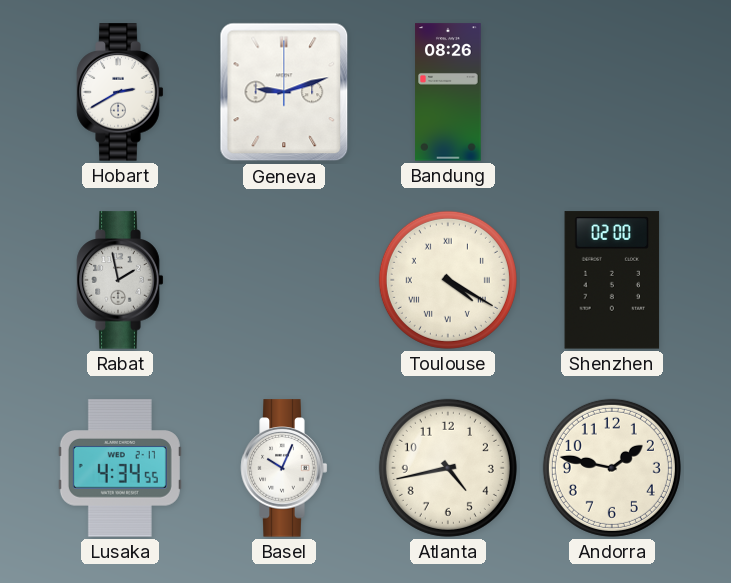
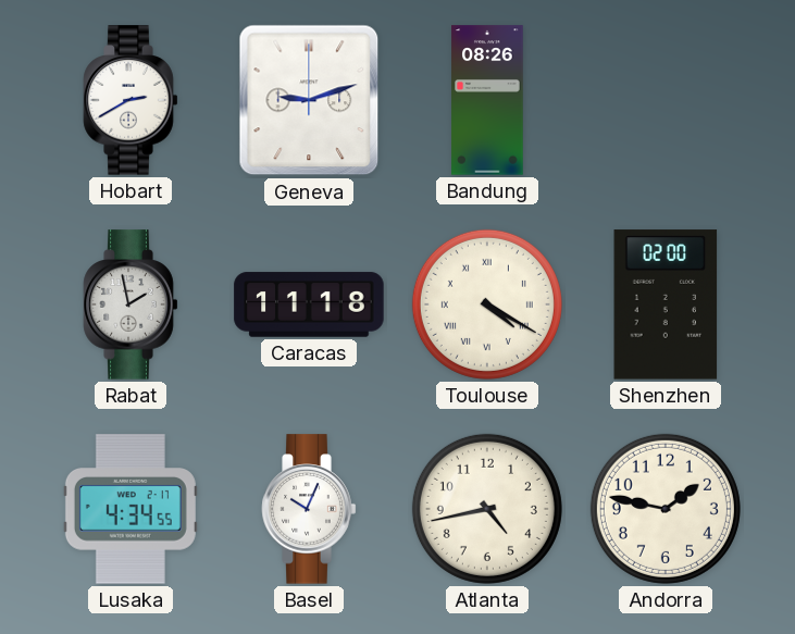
Caracas: none -> 11:18
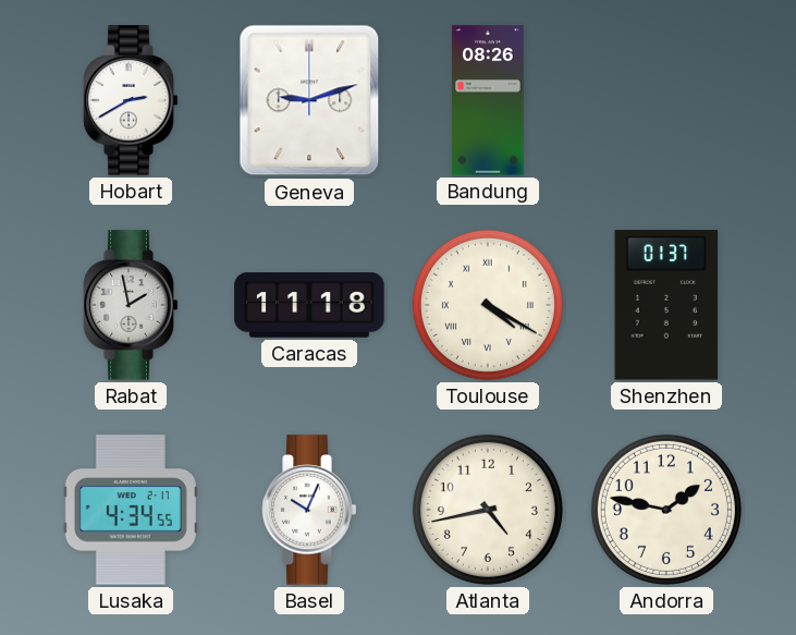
Shenzhen: 02:00 -> 01:37
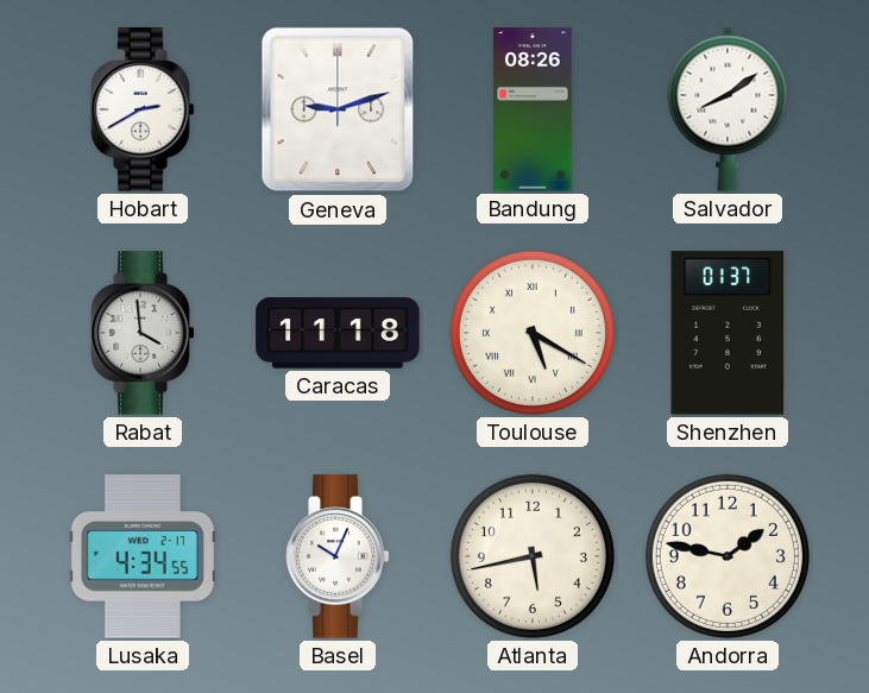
Salvador: none -> 8:09
Rabat: 1:58 -> 3:59
Toulouse: 4:20 -> 5:20
Atlanta: 4:43 -> 5:43
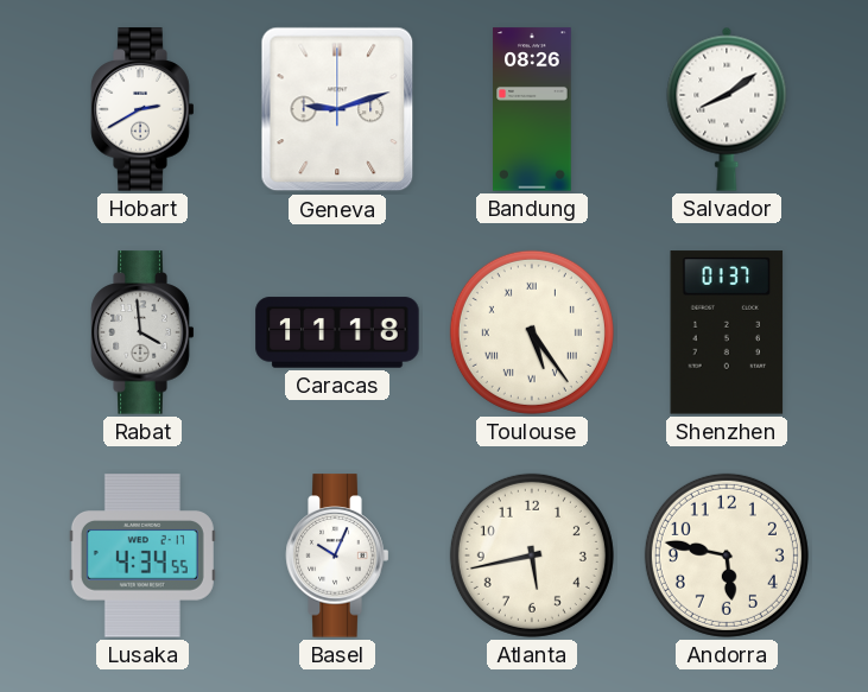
Toulouse: 5:20 -> 5:24
Andorra: 1:47 -> 5:47
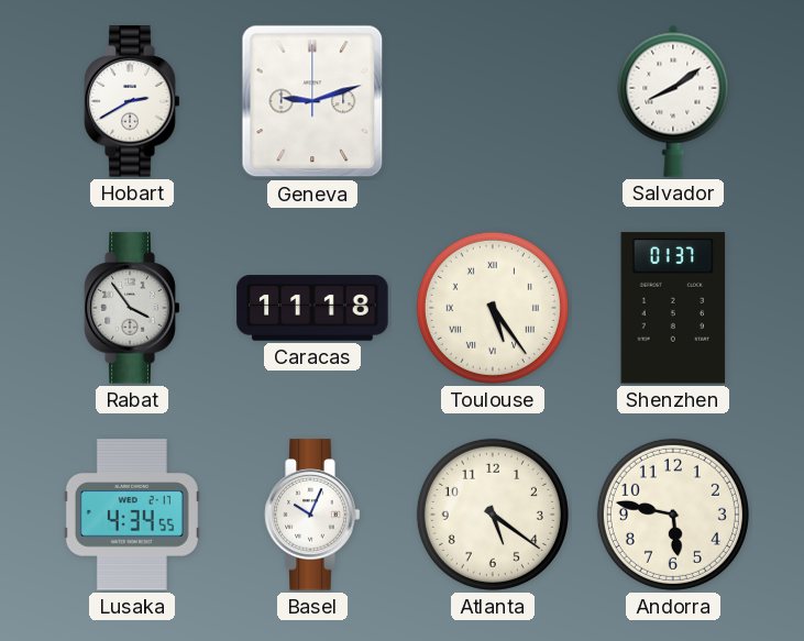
Bandung: 08:26 -> none
Rabat: 3:59 -> 3:54
Atlanta: 5:43 -> 5:21
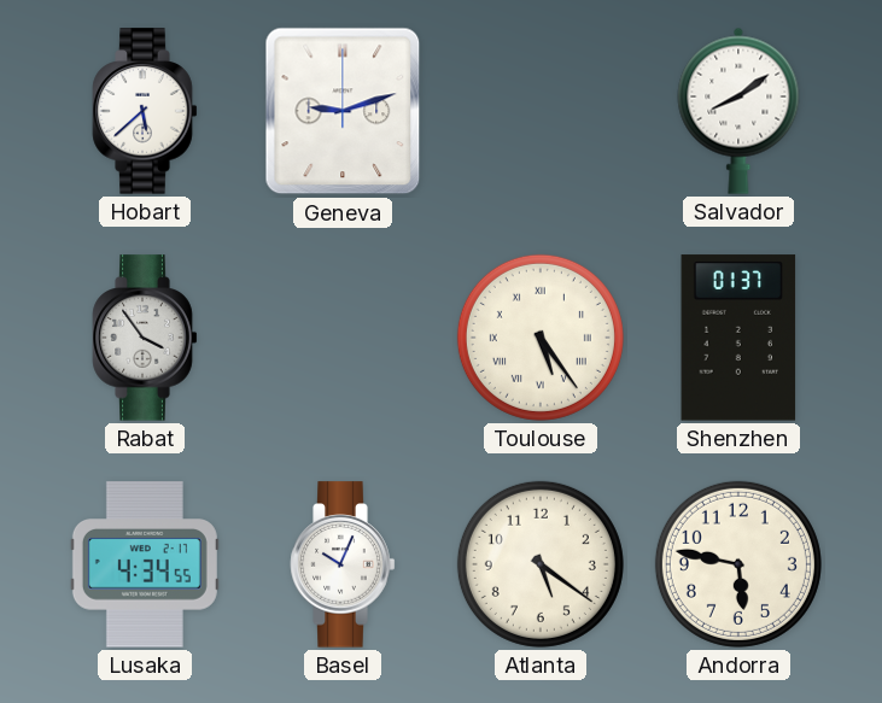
Hobart: 2:40 -> 5:38
Caracas: 11:18 -> none
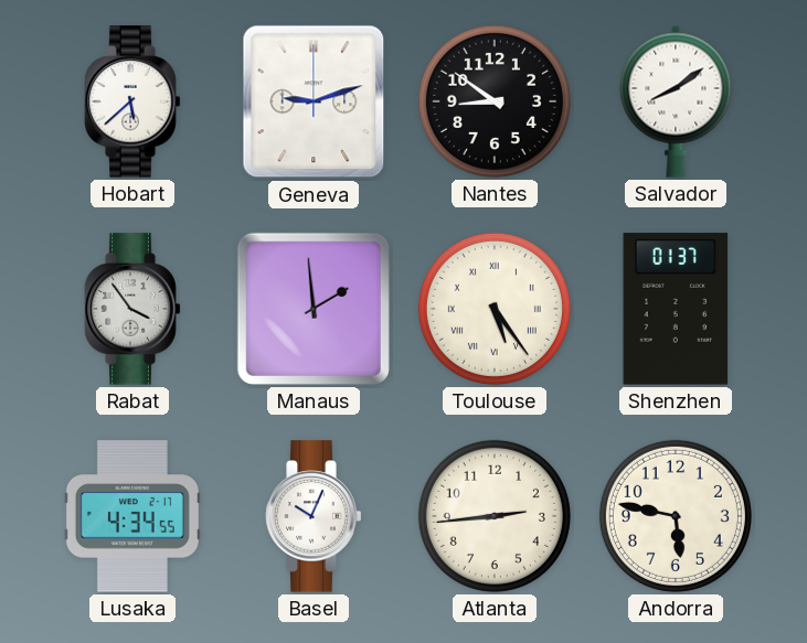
Nantes: none -> 8:51
Manaus: none -> 1:59
Atlanta: 5:21 -> 2:44
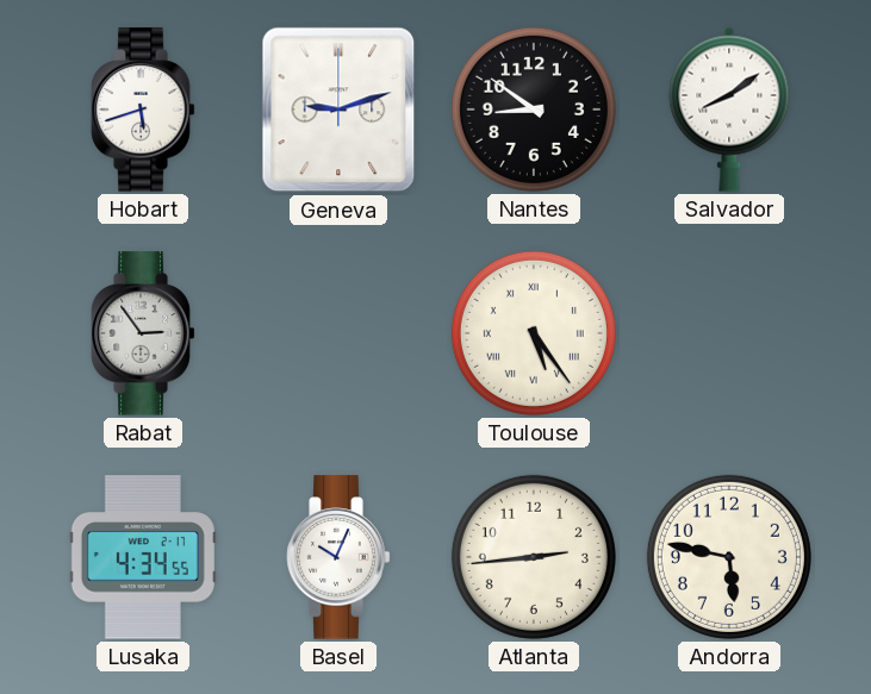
Hobart: 5:38 -> 5:42
Rabat: 3:54 -> 2:54
Manaus: 1:59 -> none
Shenzhen: 01:37 -> none
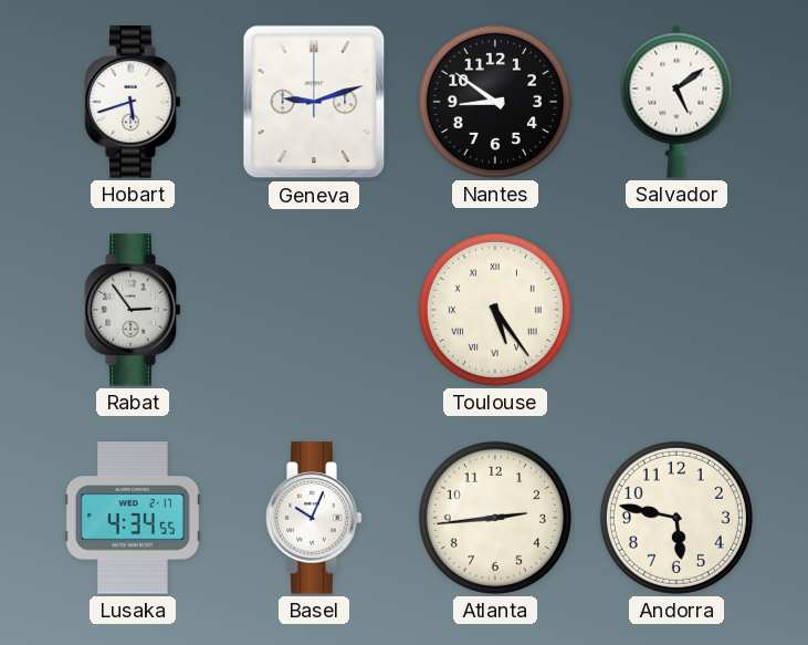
Salvador: 8:09 -> 5:09
